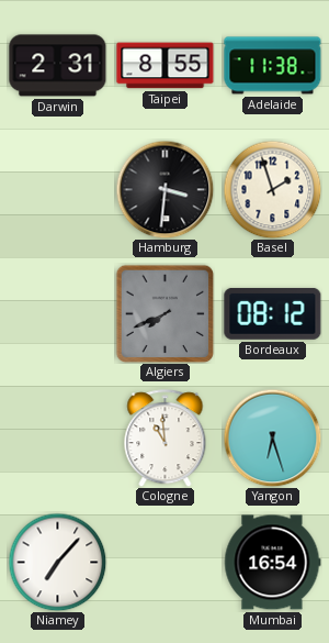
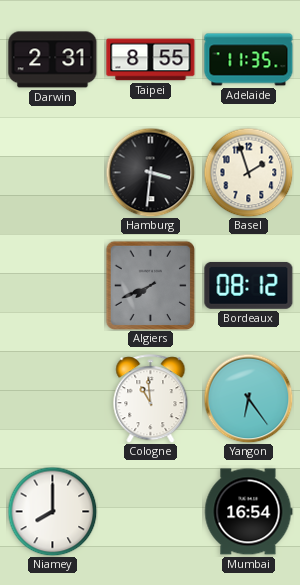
Adelaide: 11:38 -> 11:35
Yangon: 6:27 -> 6:24
Niamey: 7:07 -> 8:00
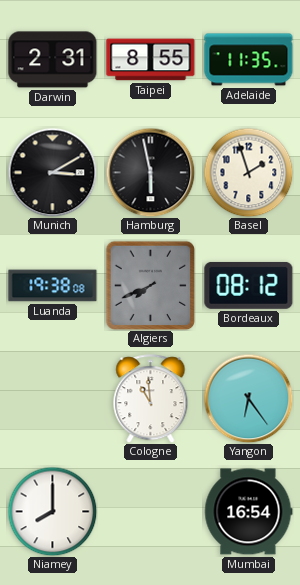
Munich: none -> 3:10
Hamburg: 3:31 -> 5:58
Luanda: none -> 19:38
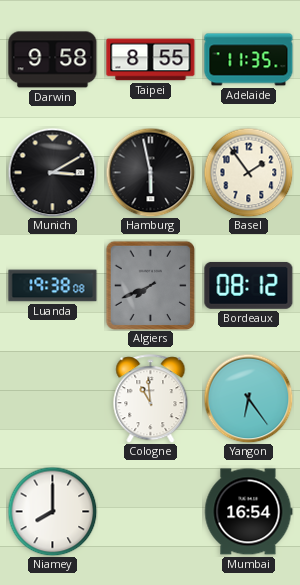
Darwin: 2:31 -> 9:58
Basel: 1:57 -> 1:54
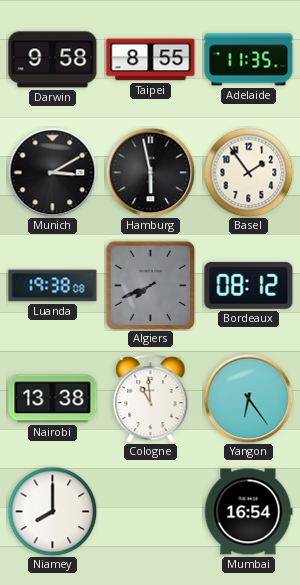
Nairobi: none -> 13:38
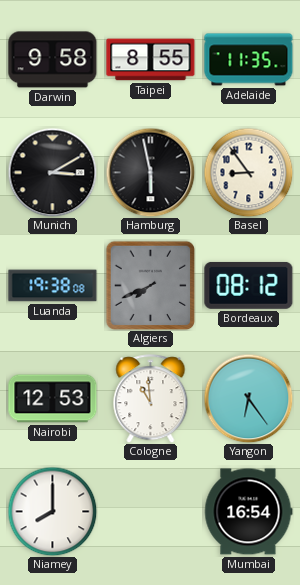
Basel: 1:54 -> 8:54
Nairobi: 13:38 -> 12:53
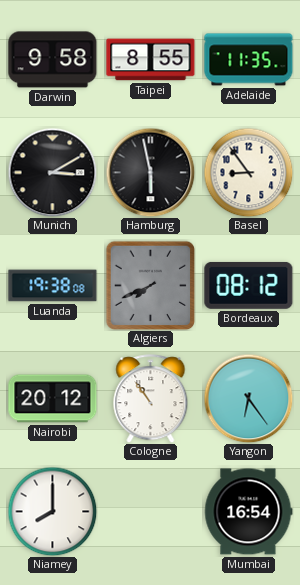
Nairobi: 12:53 -> 20:12
Cologne: 10:59 -> 10:54
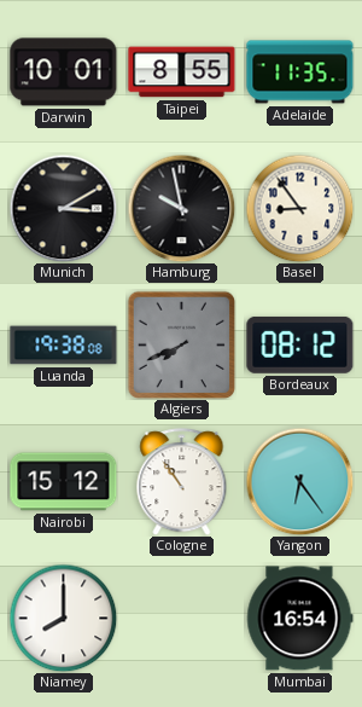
Darwin: 9:58 -> 10:01
Hamburg: 5:58 -> 9:58
Nairobi: 20:12 -> 15:12
